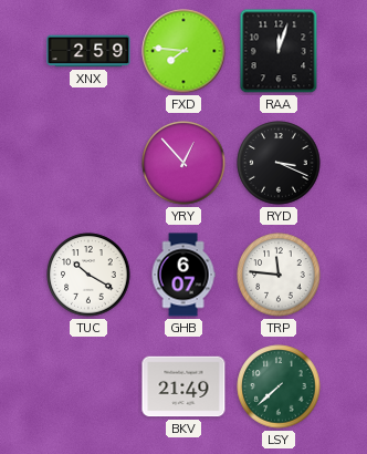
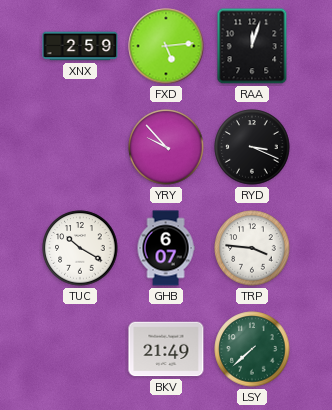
FXD: 7:46 -> 5:14
YRY: 12:53 -> 9:53
TRP: 11:46 -> 3:46
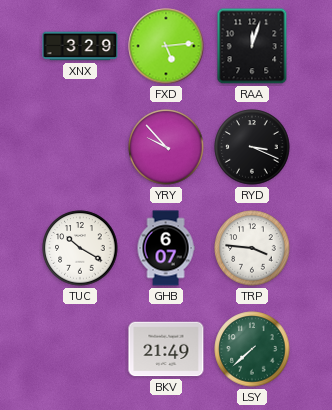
XNX: 2:59 -> 3:29
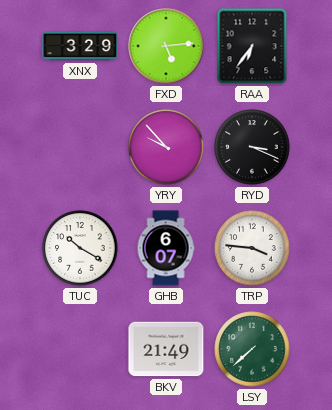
RAA: 12:03 -> 6:36
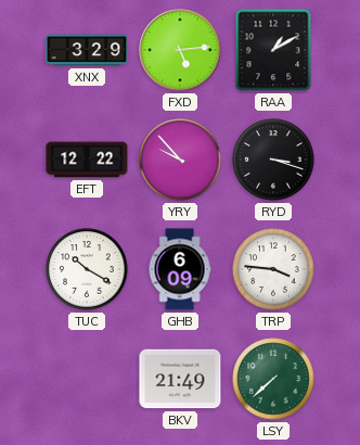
RAA: 6:36 -> 1:10
EFT: none -> 12:22
RYD: 3:19 -> 3:18
GHB: 6:07 -> 6:09
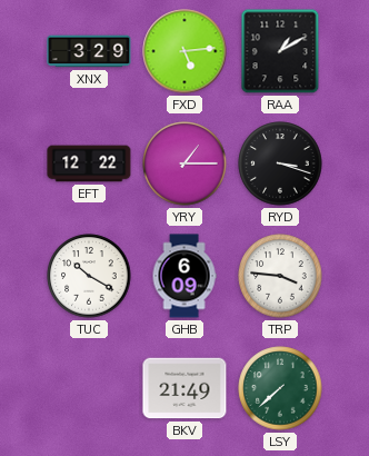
YRY: 9:53 -> 1:15
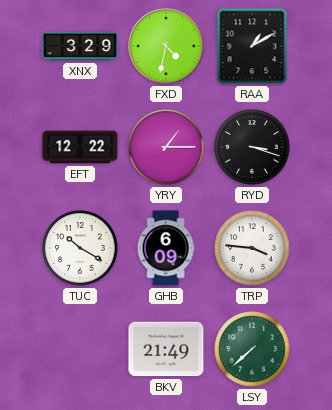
FXD: 5:14 -> 4:32
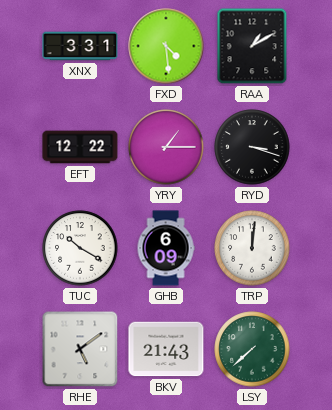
XNX: 3:29 -> 3:31
FXD: 4:32 -> 4:29
TRP: 3:46 -> 12:01
RHE: none -> 5:09
BKV: 21:49 -> 21:43
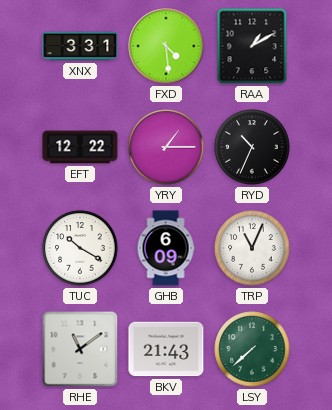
RYD: 3:18 -> 10:34
TRP: 12:01 -> 11:04
RHE: 5:09 -> 11:09
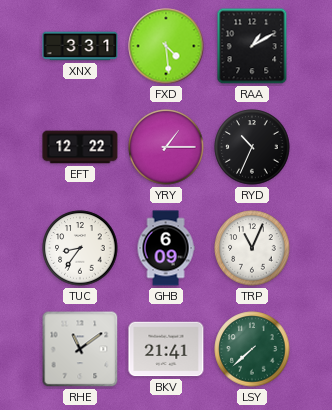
TUC: 10:20 -> 8:36
BKV: 21:43 -> 21:41
